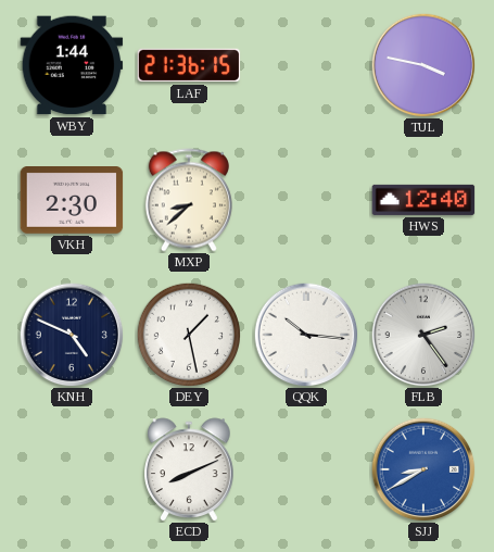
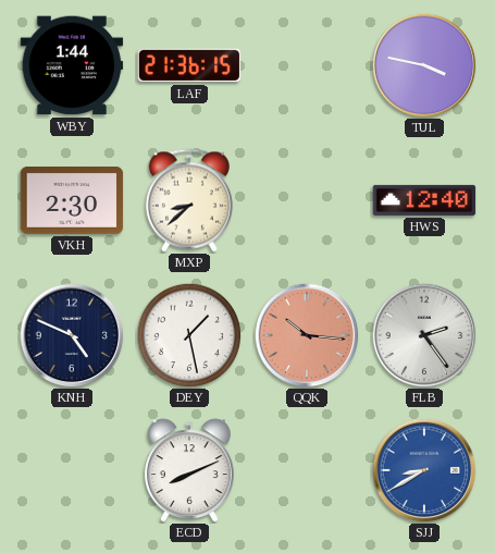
QQK dial: white -> salmon
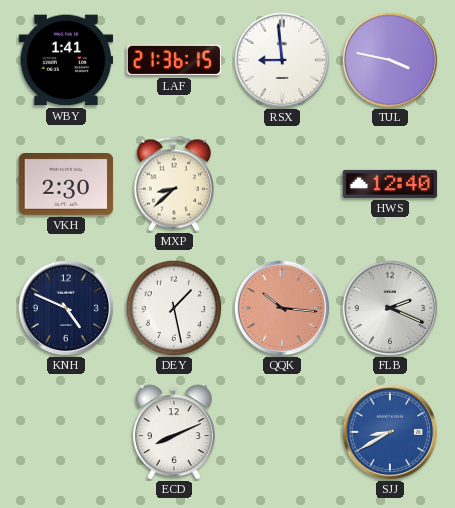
WBY: 1:44 -> 1:41
RSX: none -> 8:59
FLB: 2:24 -> 2:19
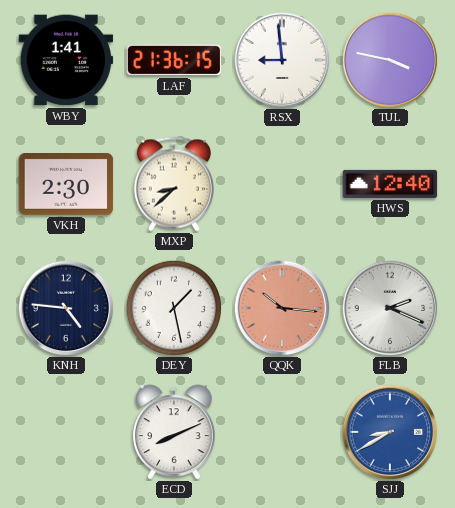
KNH: 4:49 -> 4:46
